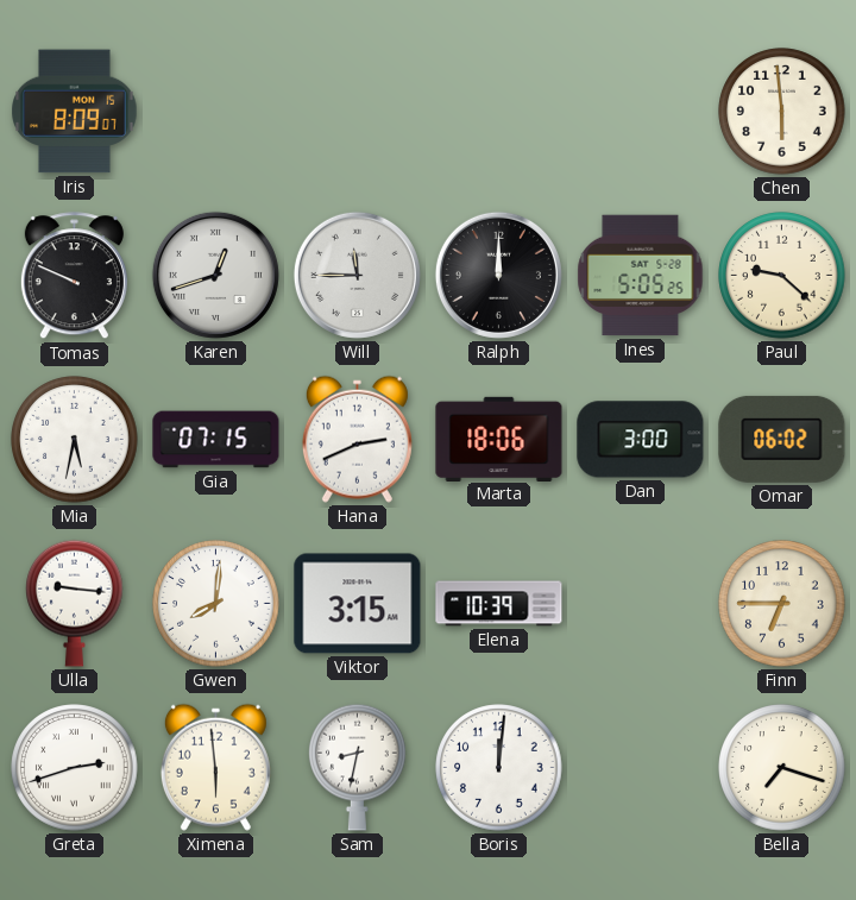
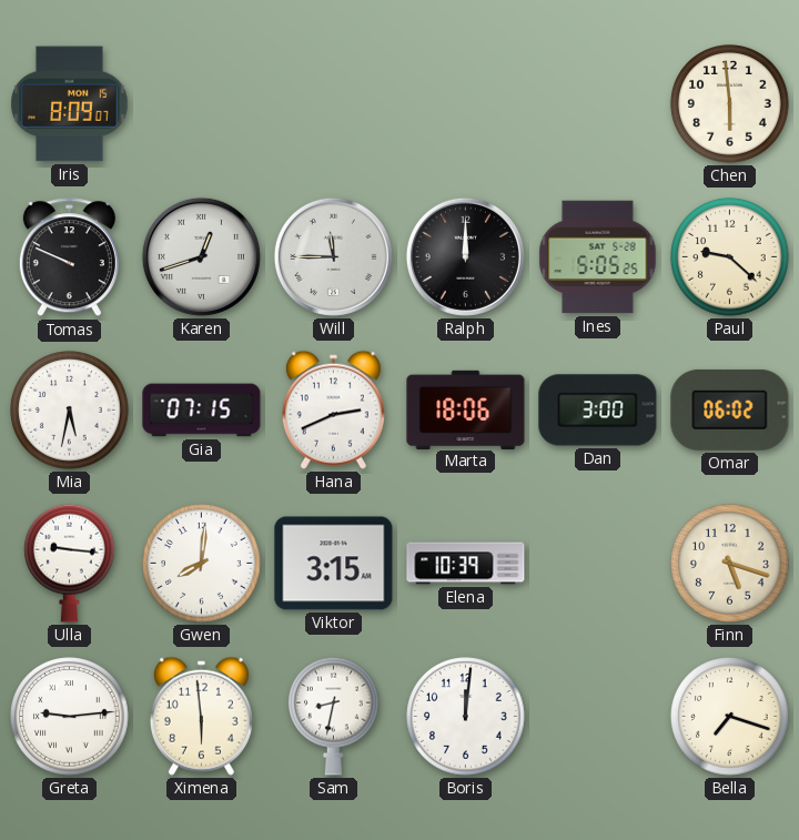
Finn: 6:45 -> 5:18
Greta: 2:42 -> 9:14
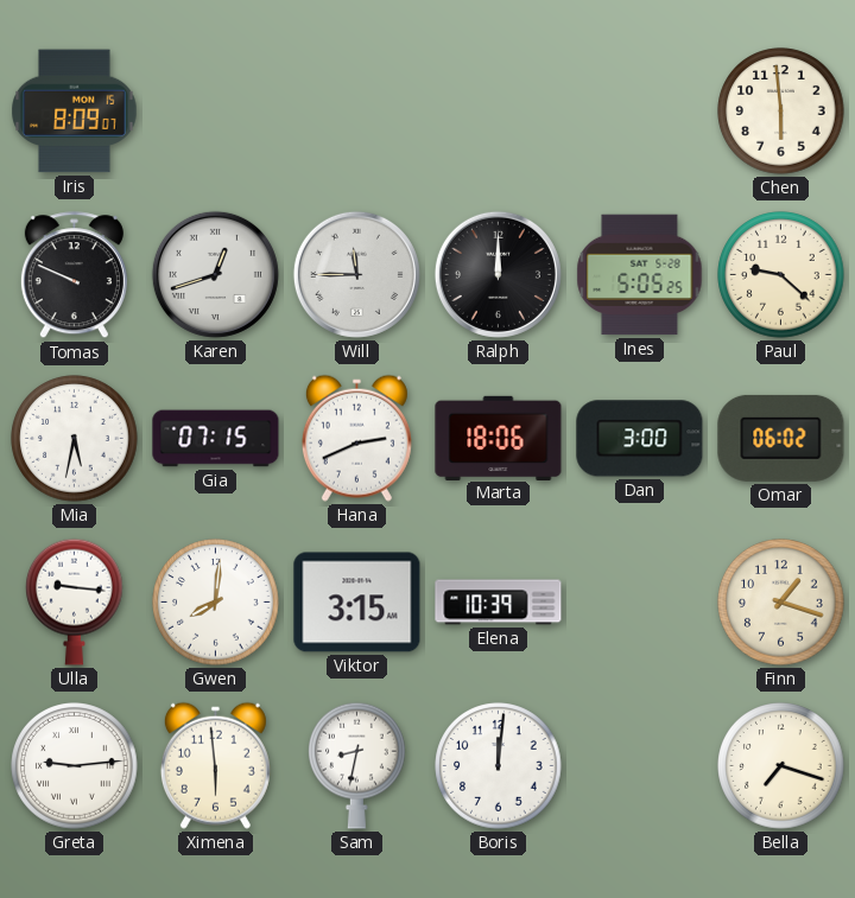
Finn: 5:18 -> 1:18
